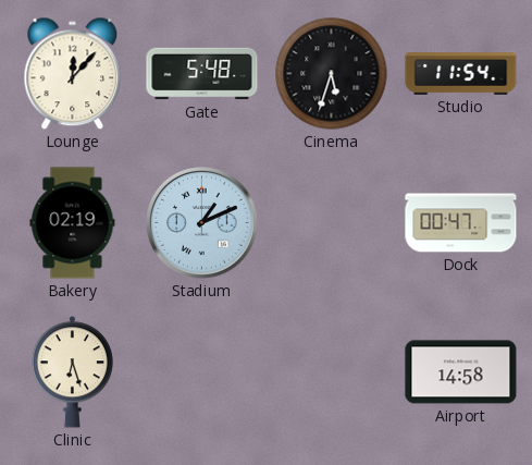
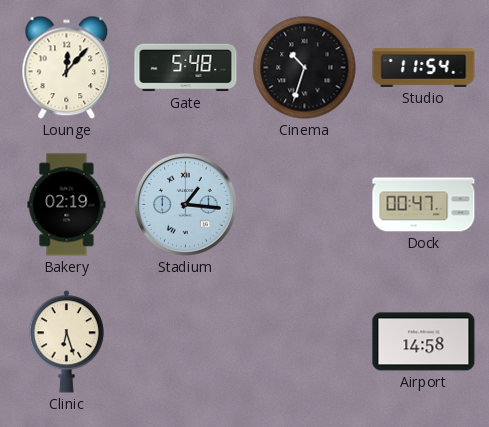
Cinema: 5:33 -> 10:33
Stadium: 1:11 -> 1:16
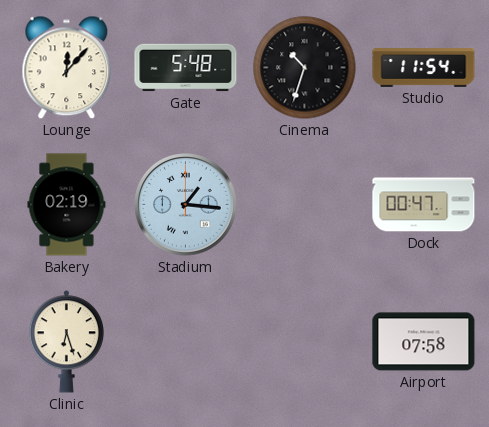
Airport: 14:58 -> 07:58
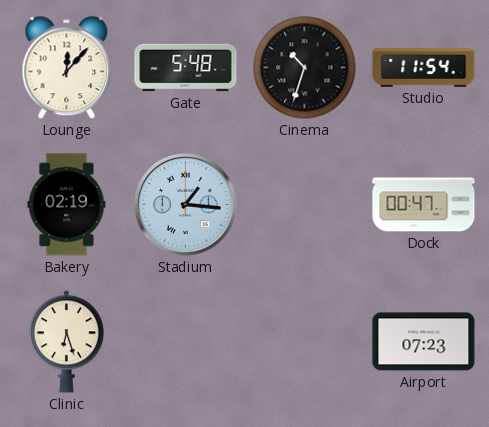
Airport: 07:58 -> 07:23
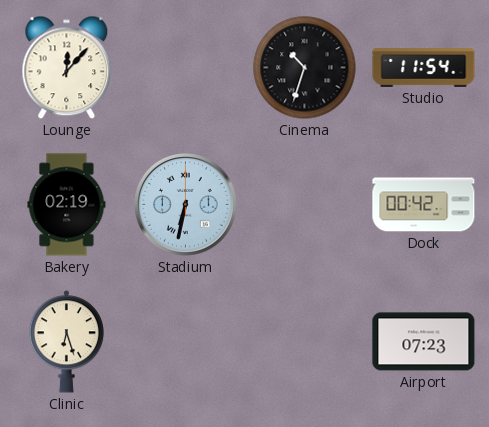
Gate: 5:48 -> none
Stadium: 1:16 -> 6:32
Dock: 00:47 -> 00:42
